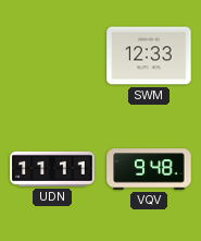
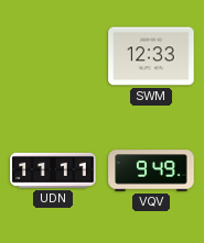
VQV: 9:48 -> 9:49
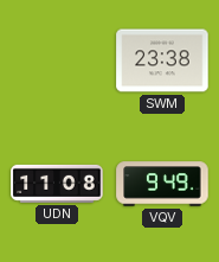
SWM: 12:33 -> 23:38
UDN: 11:11 -> 11:08
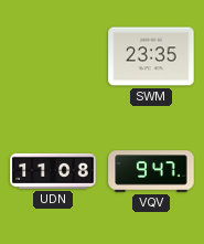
SWM: 23:38 -> 23:35
VQV: 9:49 -> 9:47
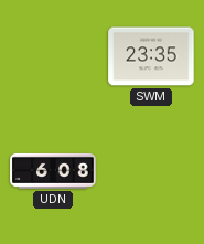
UDN: 11:08 -> 6:08
VQV: 9:47 -> none
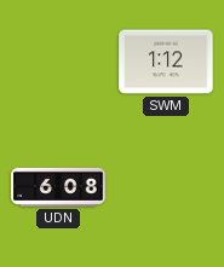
SWM: 23:35 -> 1:12
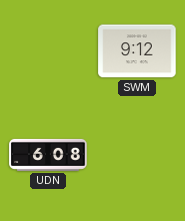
SWM: 1:12 -> 9:12
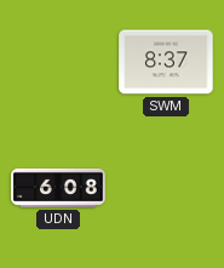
SWM: 9:12 -> 8:37
